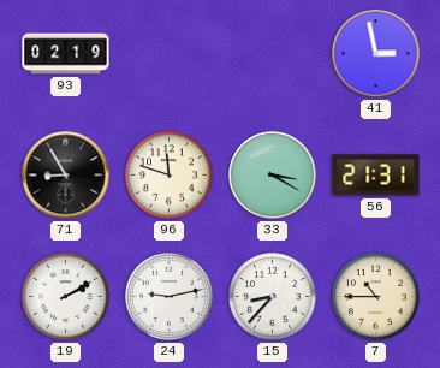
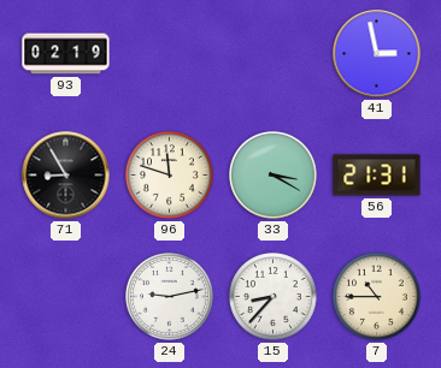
19: 2:10 -> none
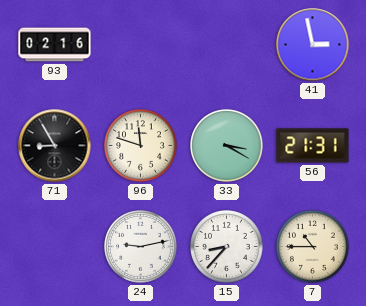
93: 02:19 -> 02:16
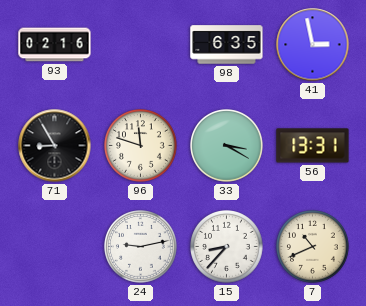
98: none -> 6:35
56: 21:31 -> 13:31
7: 10:45 -> 10:41
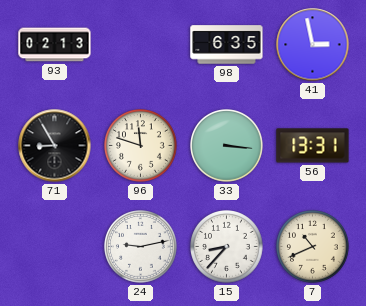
93: 02:16 -> 02:13
33: 3:20 -> 3:16
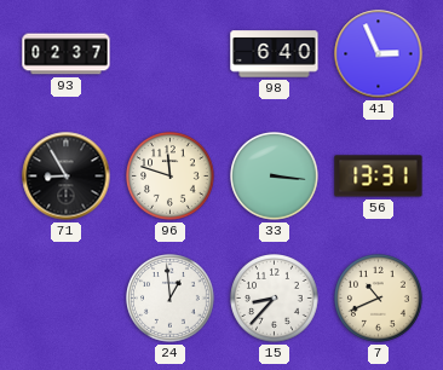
93: 02:13 -> 02:37
98: 6:35 -> 6:40
41: 2:58 -> 2:56
24: 9:13 -> 12:59
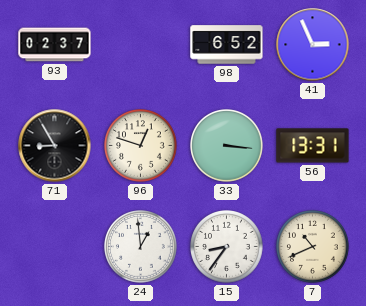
98: 6:40 -> 6:52
96: 11:48 -> 12:48
15: 8:37 -> 8:36
